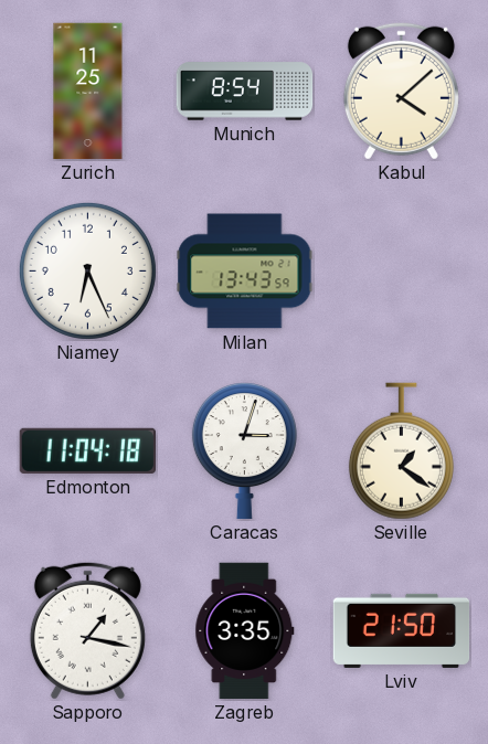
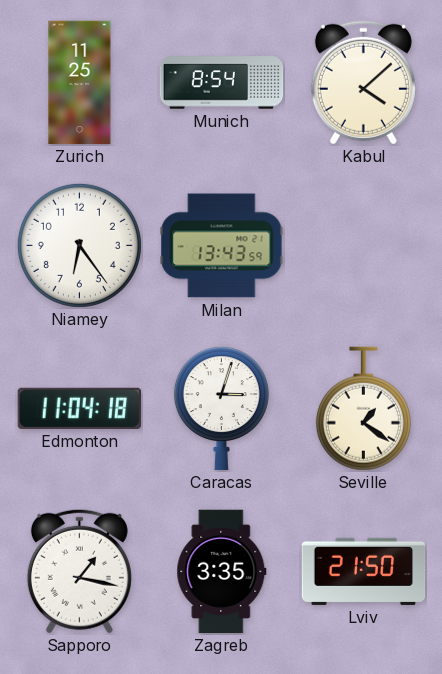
Niamey: 6:26 -> 6:24
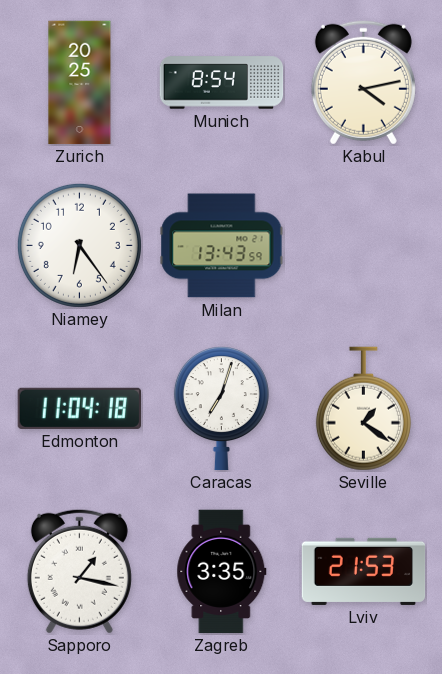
Zurich: 11:25 -> 20:25
Kabul: 4:08 -> 4:13
Caracas: 3:03 -> 7:03
Lviv: 21:50 -> 21:53
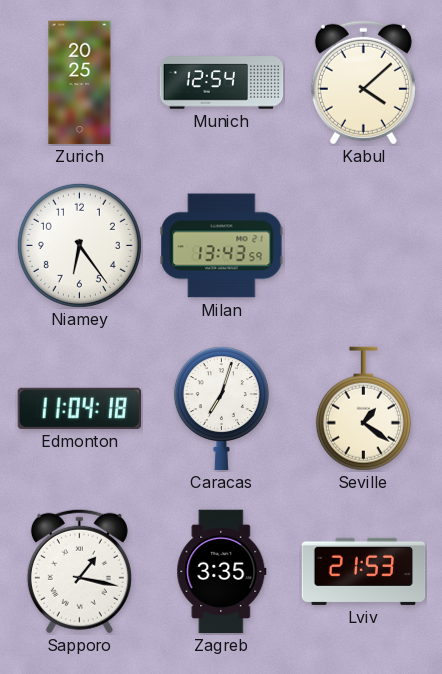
Munich: 8:54 -> 12:54
Kabul: 4:13 -> 4:08
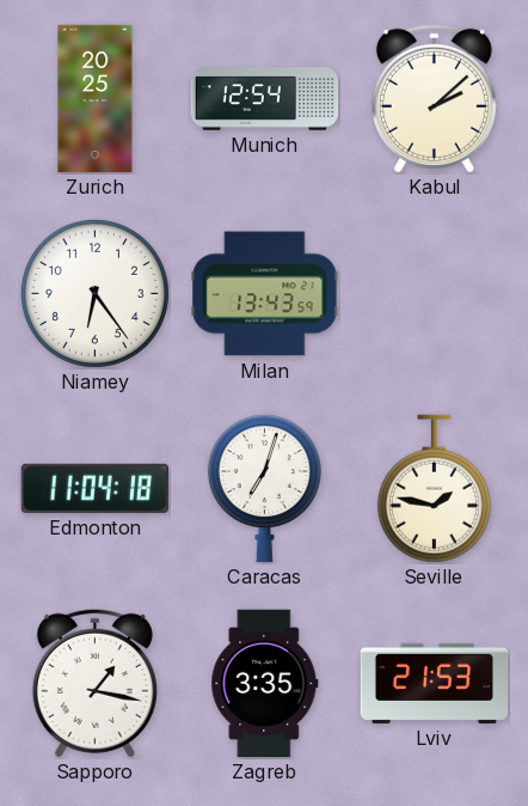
Kabul: 4:08 -> 2:08
Seville: 1:21 -> 1:47
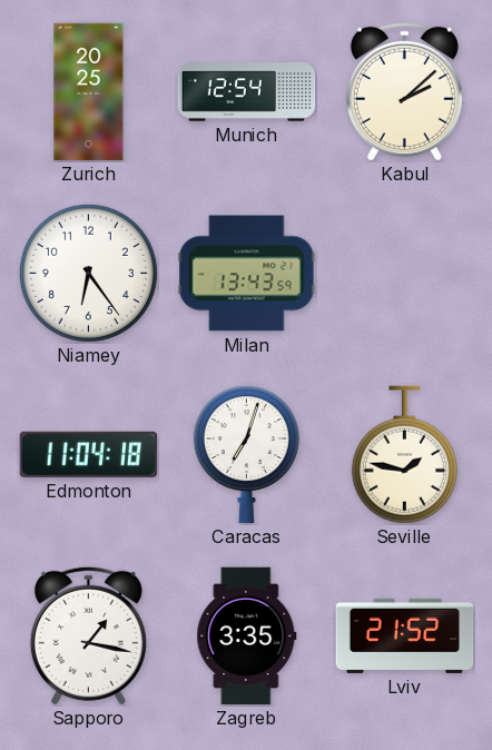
Lviv: 21:53 -> 21:52
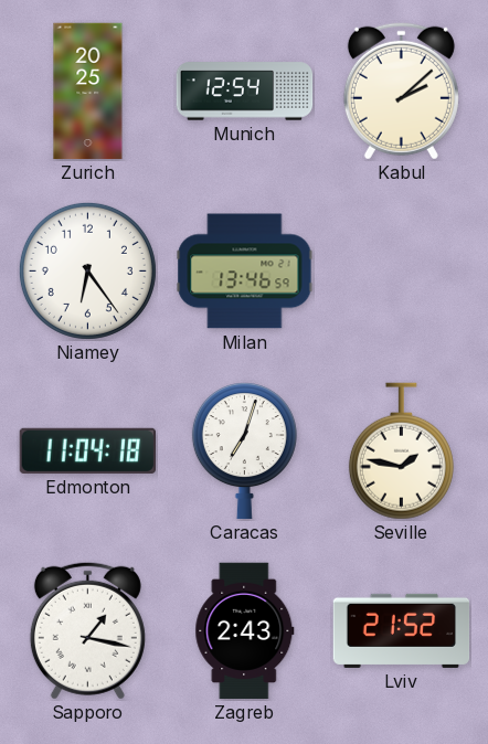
Milan: 13:43 -> 13:46
Zagreb: 3:35 -> 2:43
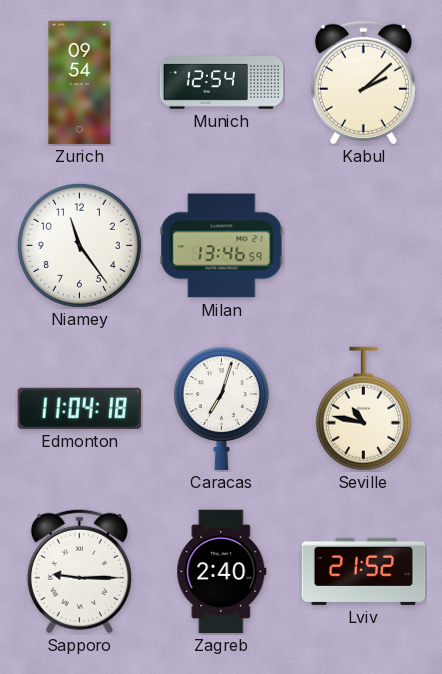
Zurich: 20:25 -> 09:54
Niamey: 6:24 -> 11:24
Seville: 1:47 -> 10:47
Sapporo: 1:17 -> 9:15
Zagreb: 2:43 -> 2:40
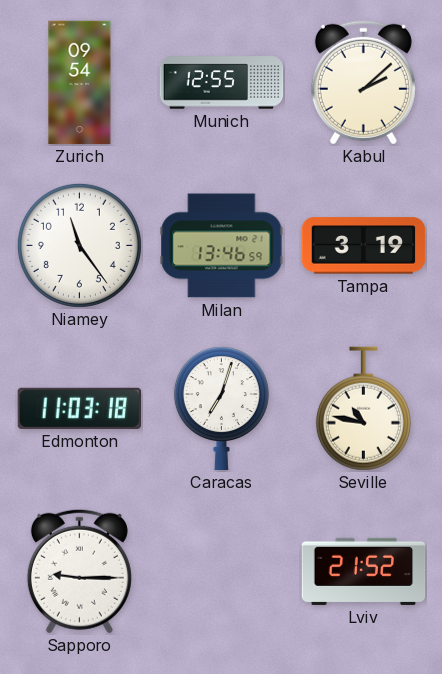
Munich: 12:54 -> 12:55
Tampa: none -> 3:19
Edmonton: 11:04 -> 11:03
Zagreb: 2:40 -> none
